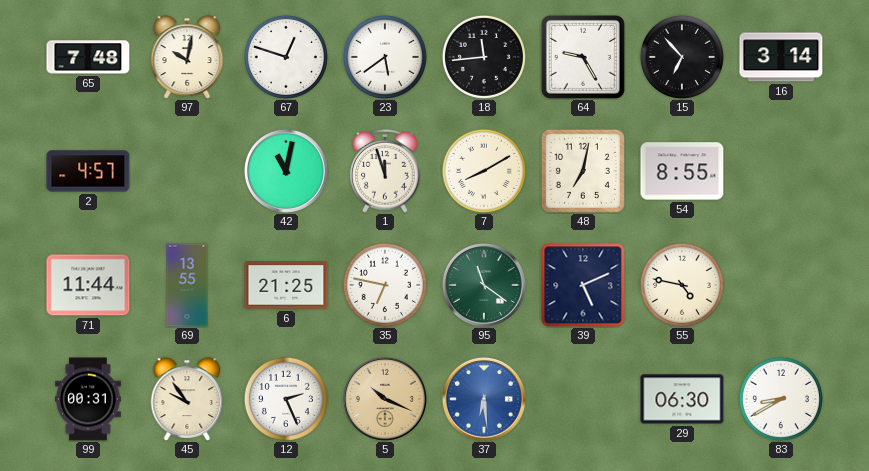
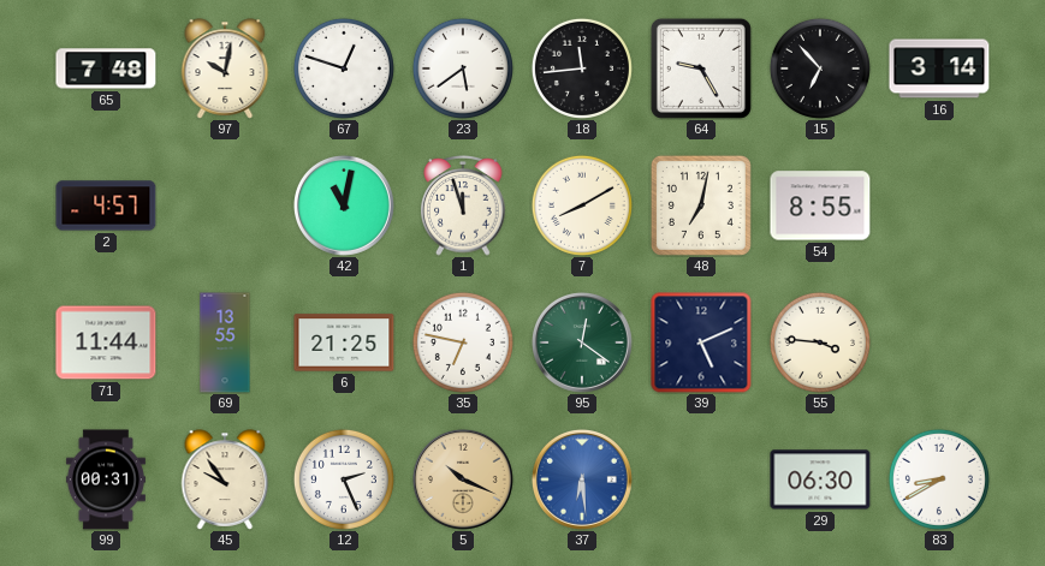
95: 11:21 -> 12:21
55: 4:47 -> 3:46
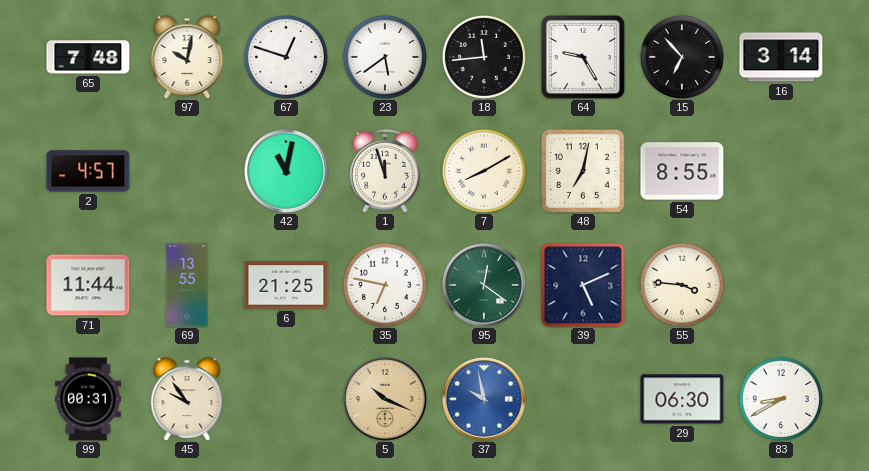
12: 2:26 -> none
37: 6:29 -> 9:58
